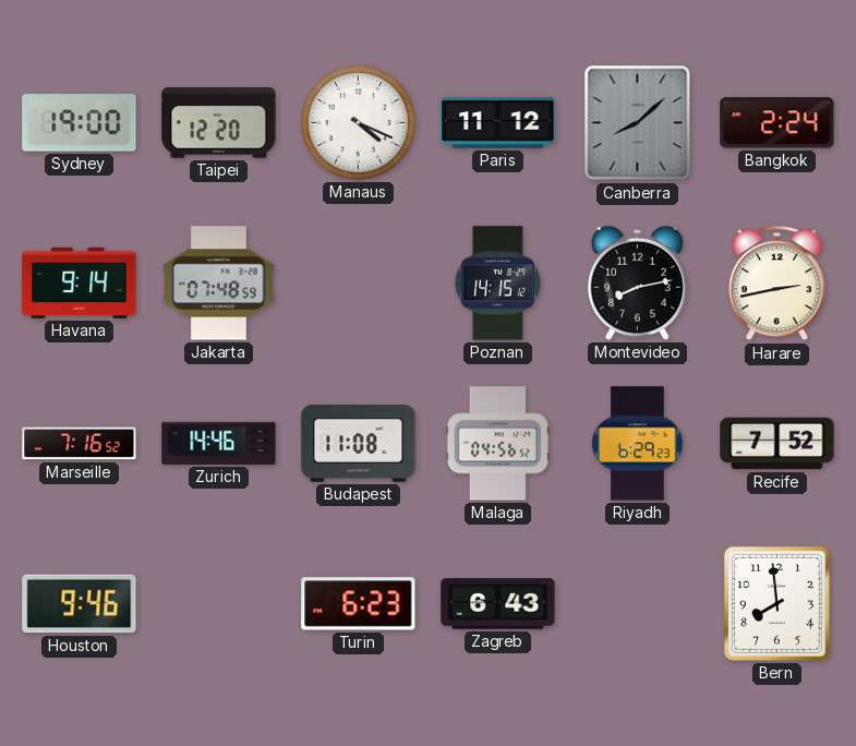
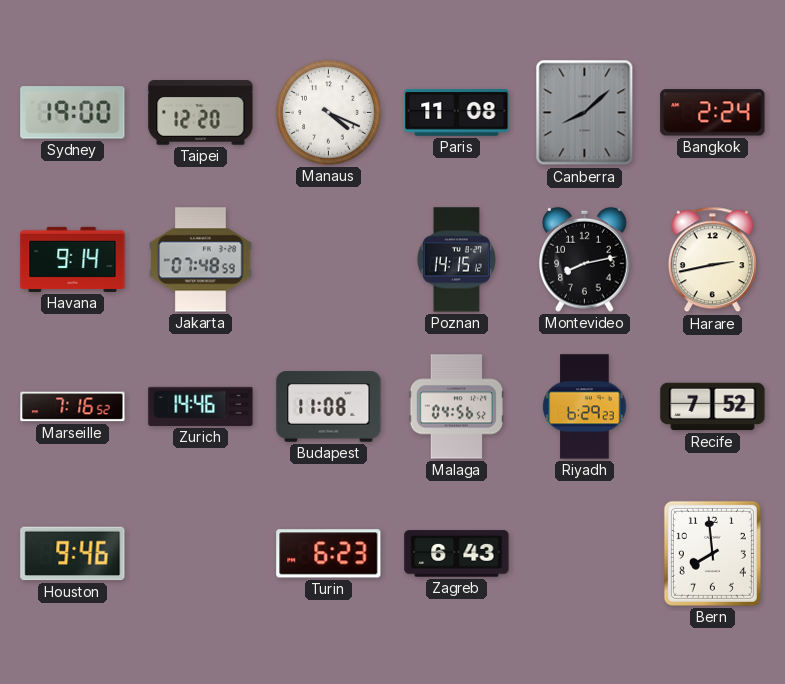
Paris: 11:12 -> 11:08
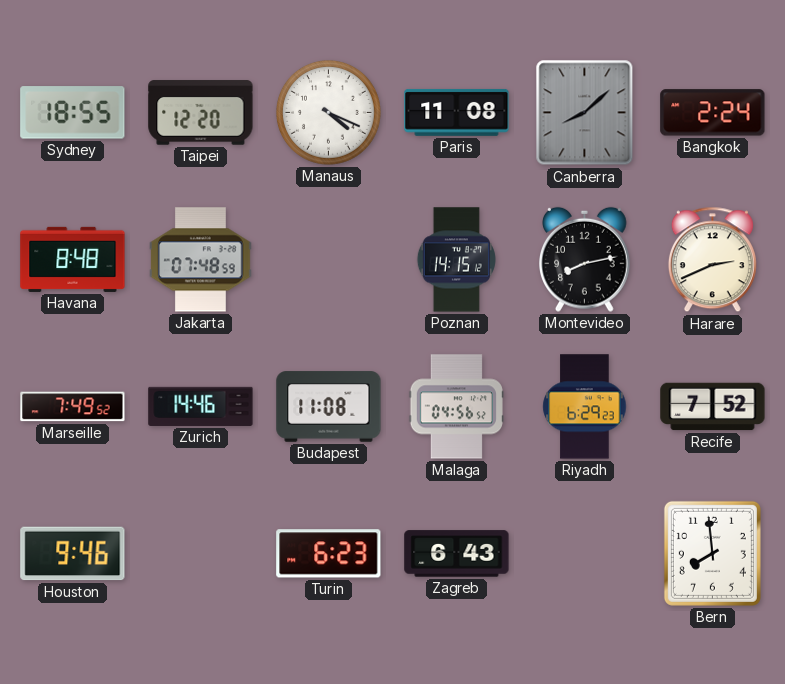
Sydney: 19:00 -> 18:55
Havana: 9:14 -> 8:48
Harare: 2:43 -> 2:41
Marseille: 7:16 -> 7:49
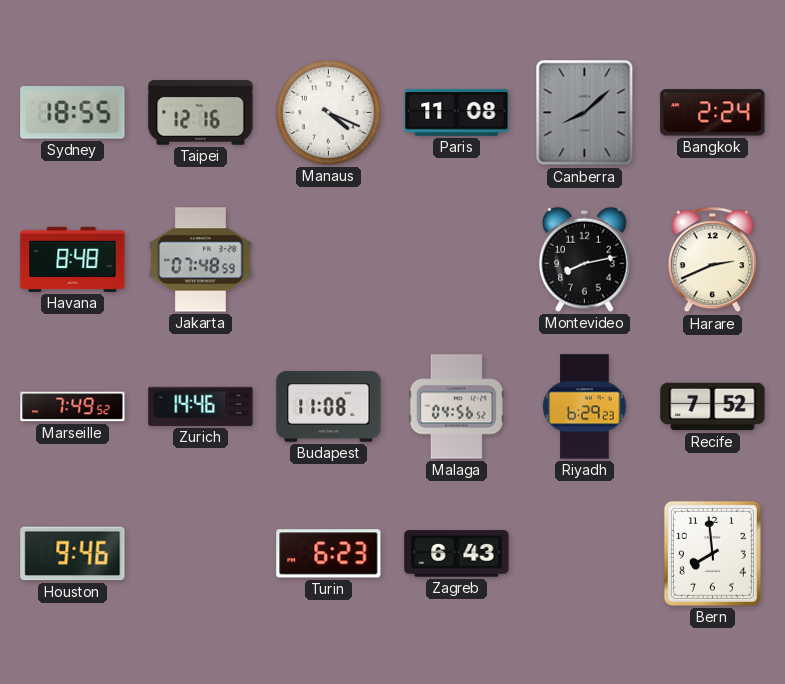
Taipei: 12:20 -> 12:16
Poznan: 14:15 -> none
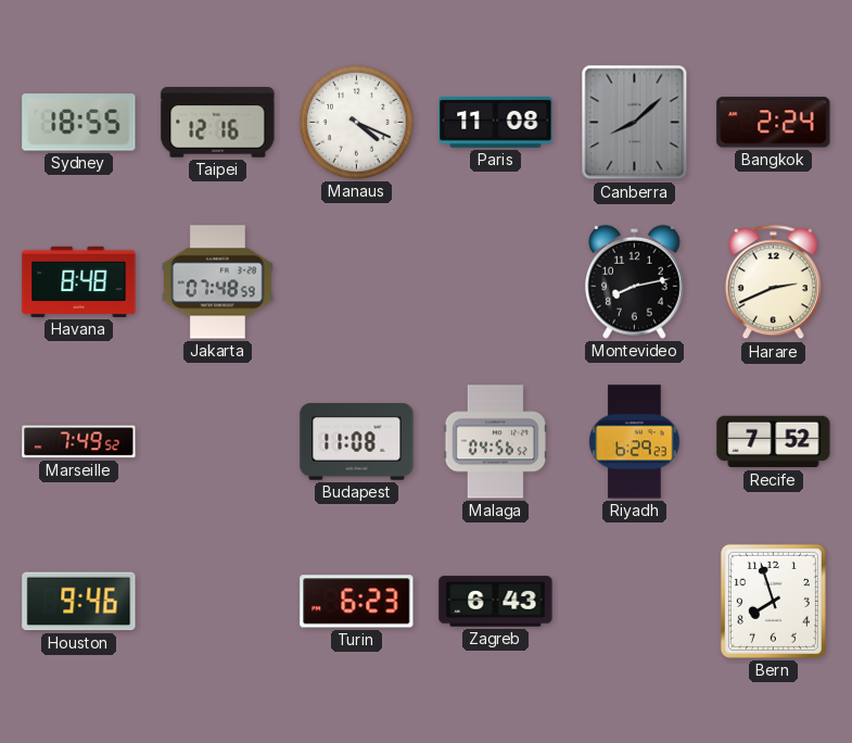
Zurich: 14:46 -> none
Bern: 7:59 -> 7:57
